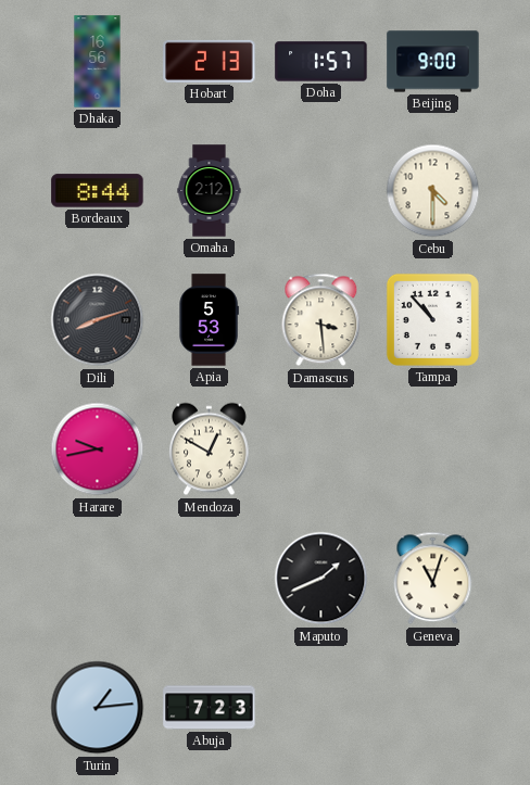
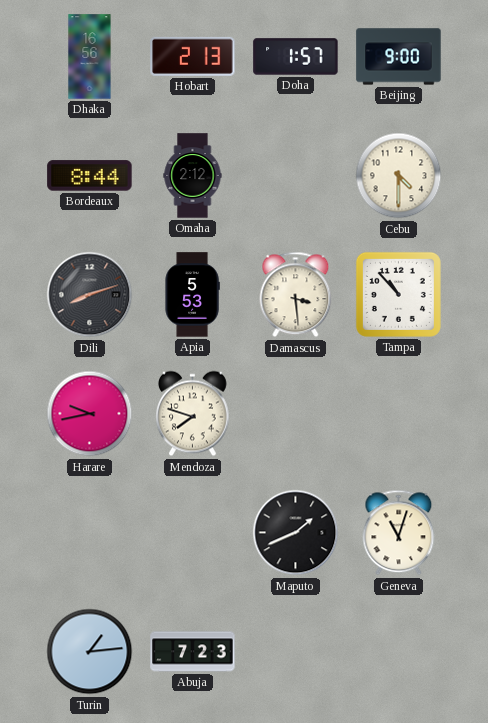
Mendoza: 12:50 -> 7:48
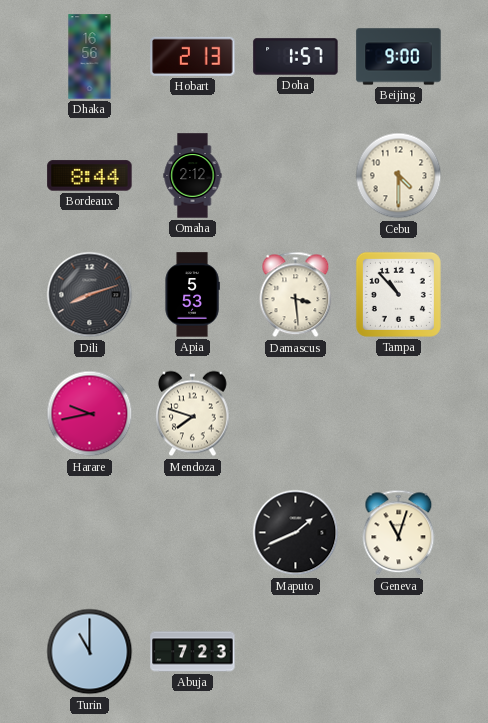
Turin: 1:14 -> 11:00
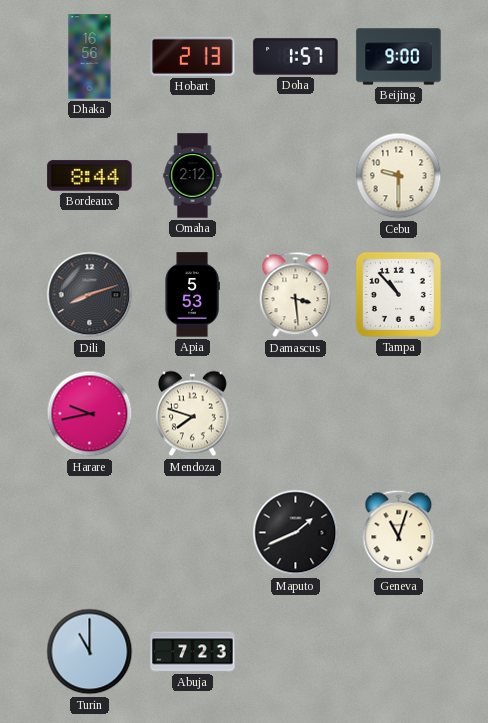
Cebu: 4:30 -> 9:30
